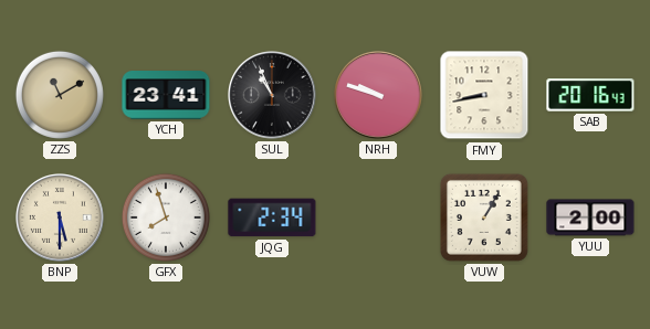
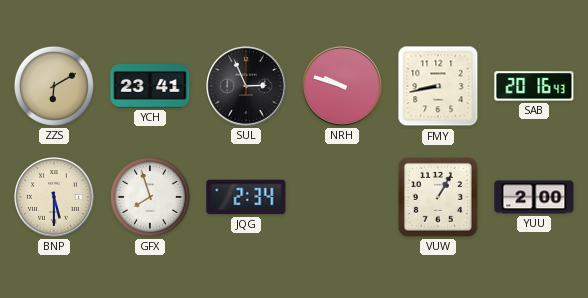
ZZS: 11:10 -> 6:10
SUL: 10:56 -> 2:56
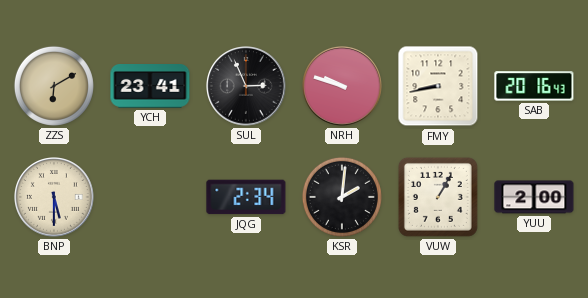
GFX: 7:57 -> none
KSR: none -> 2:01
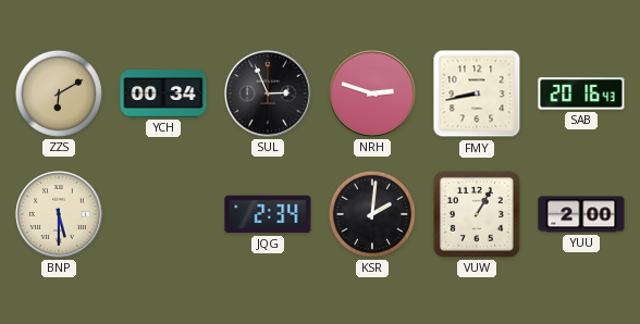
YCH: 23:41 -> 00:34
NRH: 9:48 -> 2:48
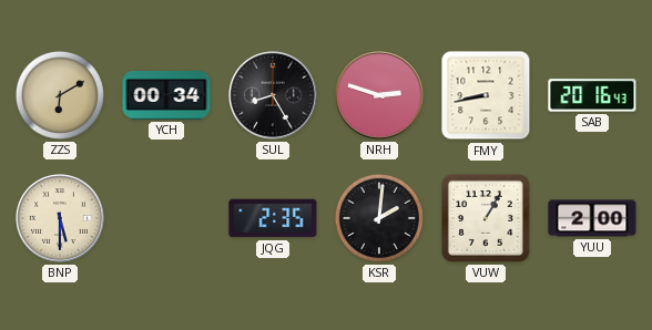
SUL: 2:56 -> 8:25
JQG: 2:34 -> 2:35
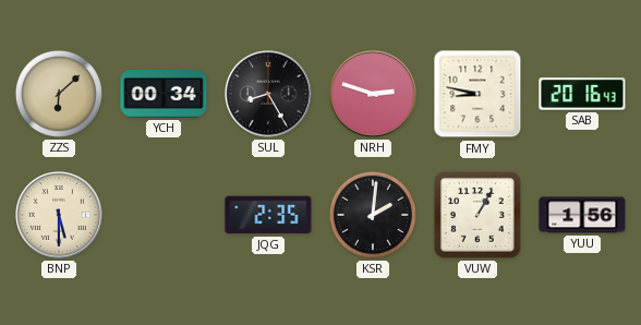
ZZS: 6:10 -> 6:08
FMY: 8:43 -> 8:47
YUU: 2:00 -> 1:56
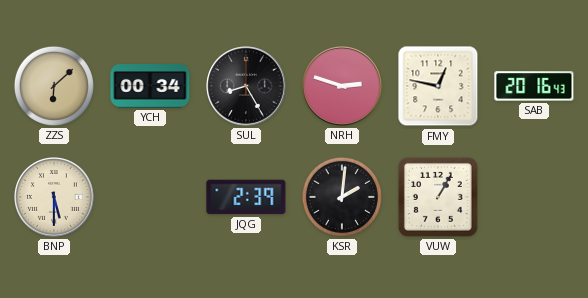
FMY: 8:47 -> 12:47
JQG: 2:35 -> 2:39
YUU: 1:56 -> none
